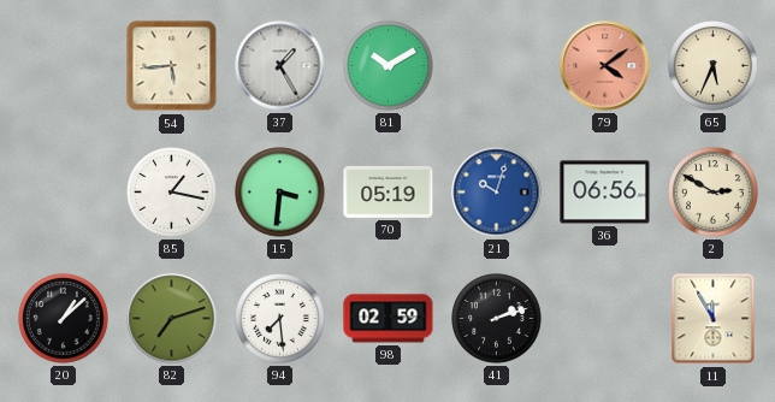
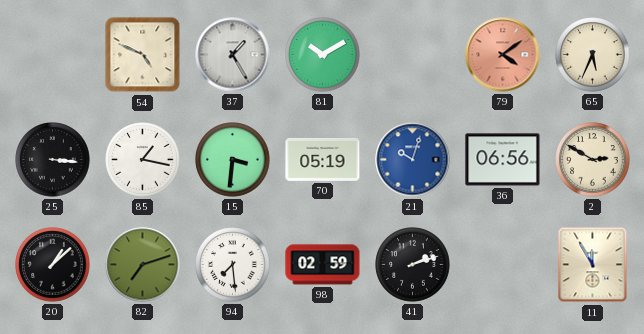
54: 5:44 -> 4:49
25: none -> 3:16
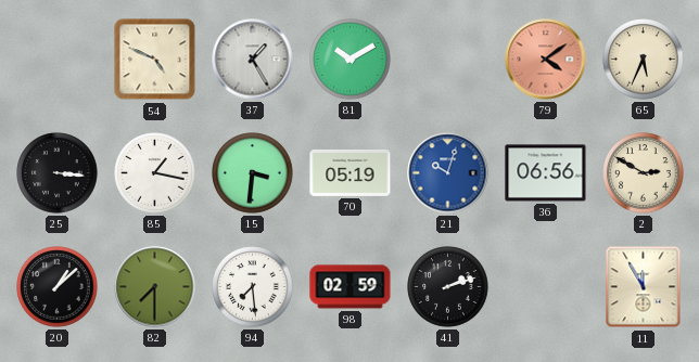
82: 7:12 -> 7:30
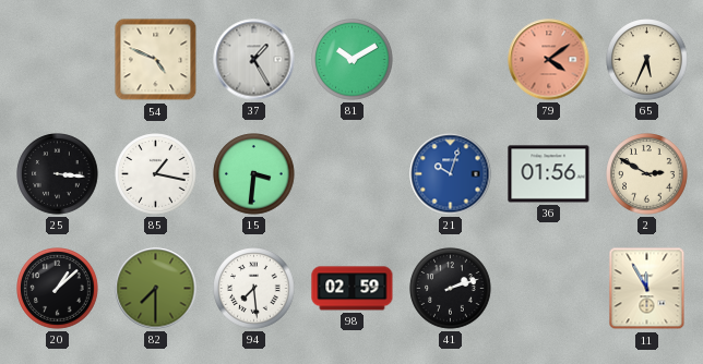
70: 05:19 -> none
36: 06:56 -> 01:56
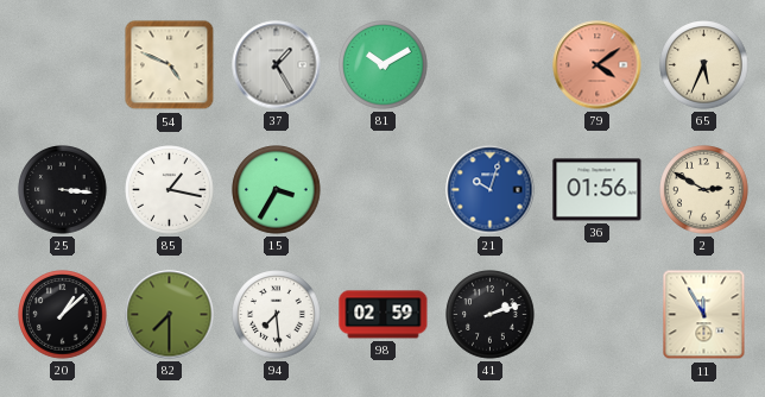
15: 3:31 -> 3:35
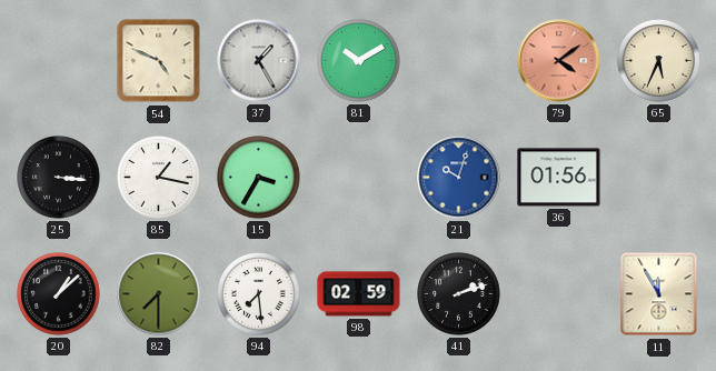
2: 2:50 -> none
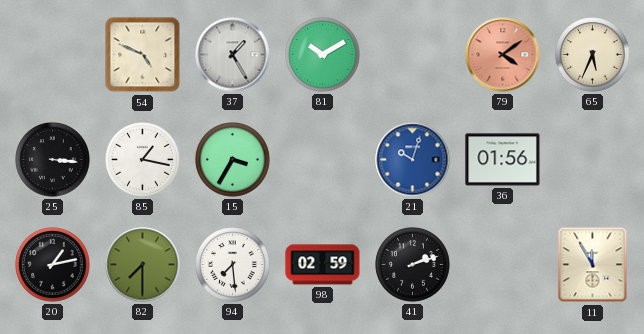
20: 1:08 -> 1:13
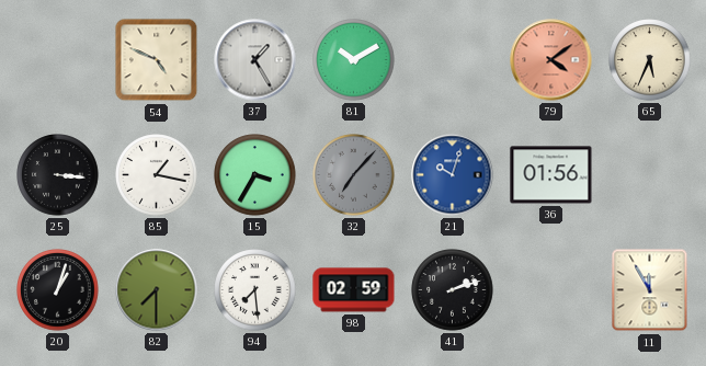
32: none -> 7:07
20: 1:13 -> 1:03
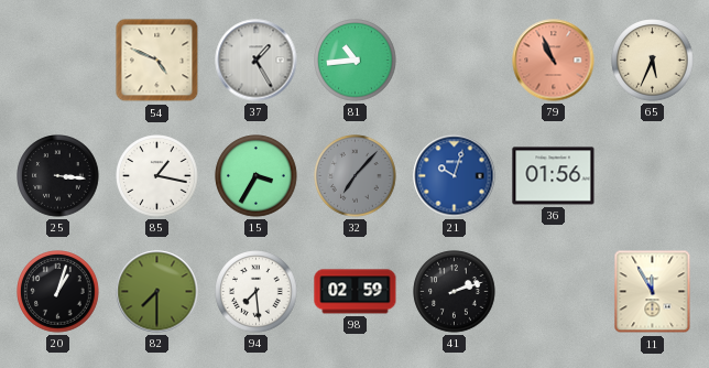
81: 10:10 -> 10:44
79: 4:09 -> 10:56
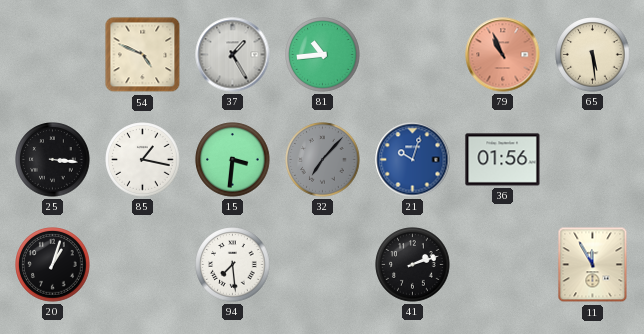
65: 5:34 -> 5:29
15: 3:35 -> 3:31
82: 7:30 -> none
98: 02:59 -> none
